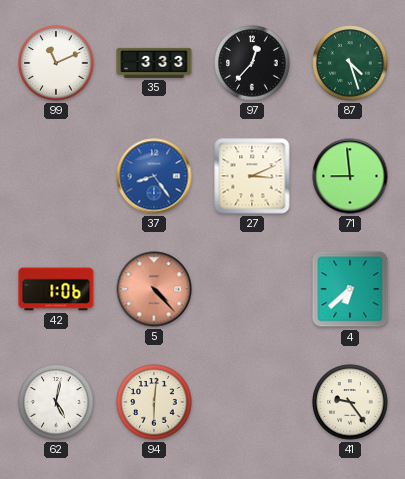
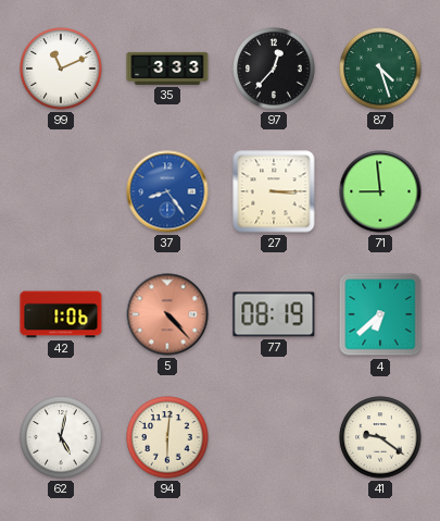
27: 3:11 -> 3:15
77: none -> 08:19
41: 9:24 -> 9:21
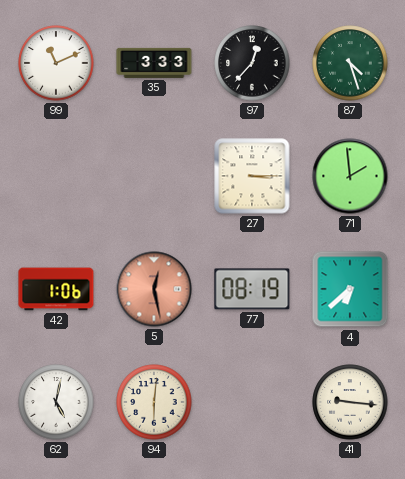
37: 8:24 -> none
71: 8:59 -> 1:59
5: 4:23 -> 12:28
41: 9:21 -> 9:16
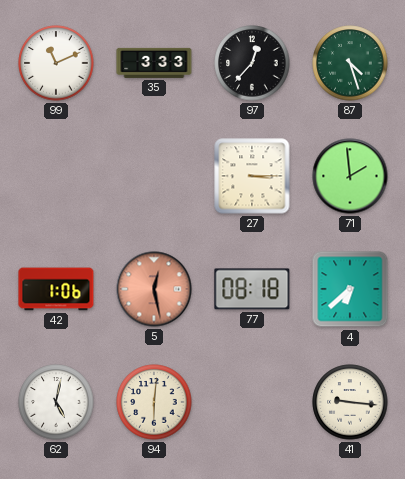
77: 08:19 -> 08:18
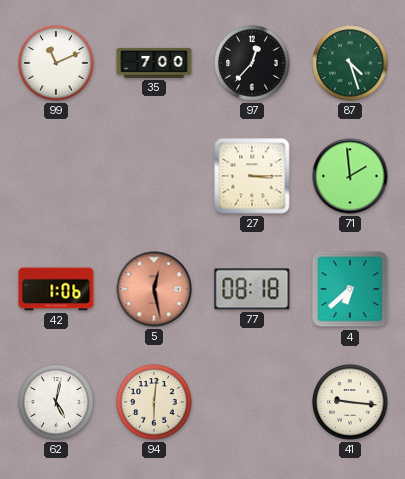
35: 3:33 -> 7:00
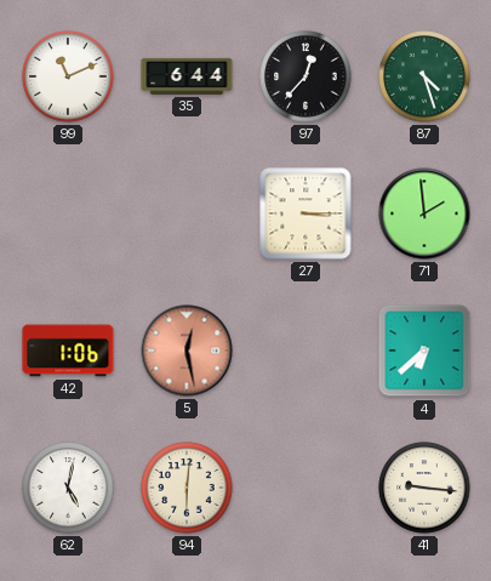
35: 7:00 -> 6:44
77: 08:18 -> none
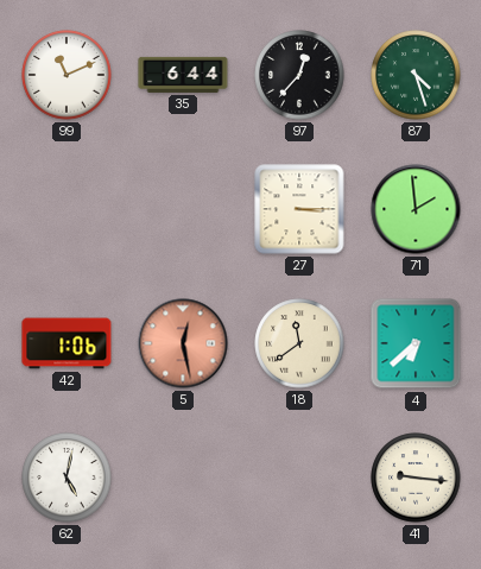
18: none -> 11:39
94: 6:01 -> none
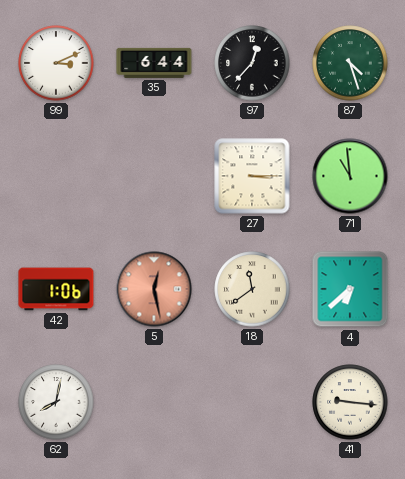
99: 11:11 -> 3:11
71: 1:59 -> 10:59
62: 5:02 -> 8:02
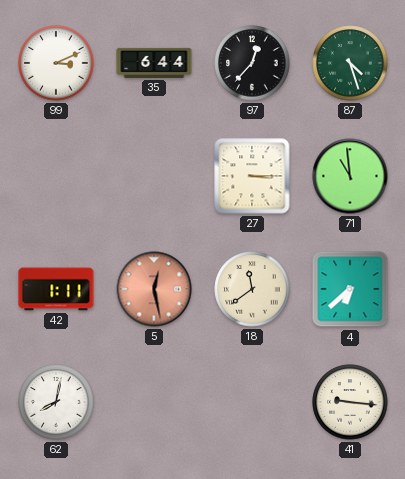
42: 1:06 -> 1:11
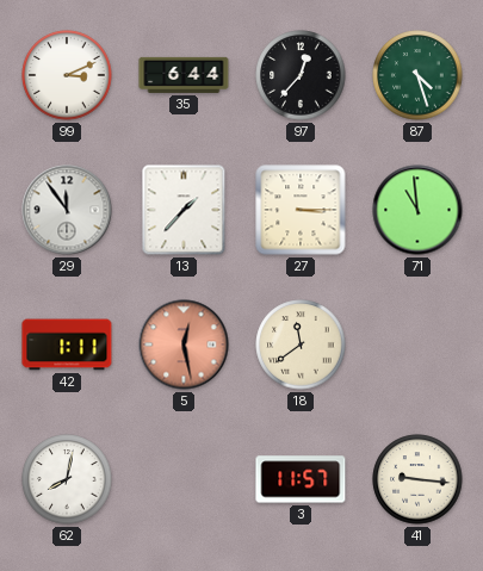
29: none -> 11:54
13: none -> 1:37
4: 6:38 -> none
3: none -> 11:57
